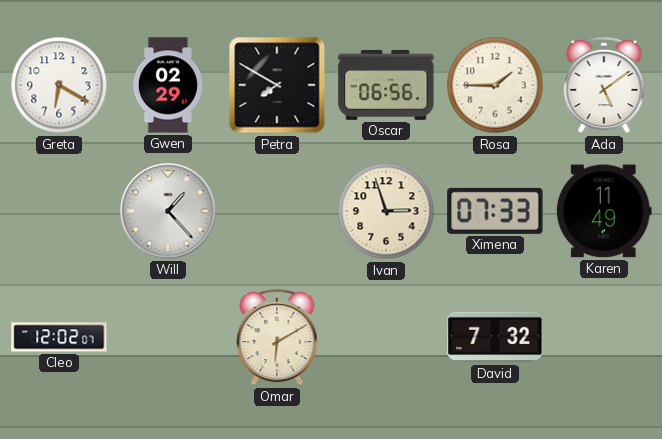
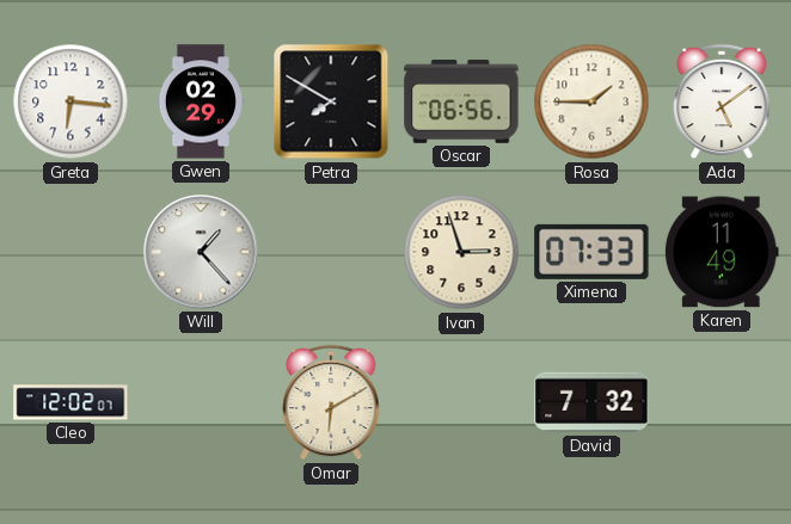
Greta: 6:20 -> 6:16
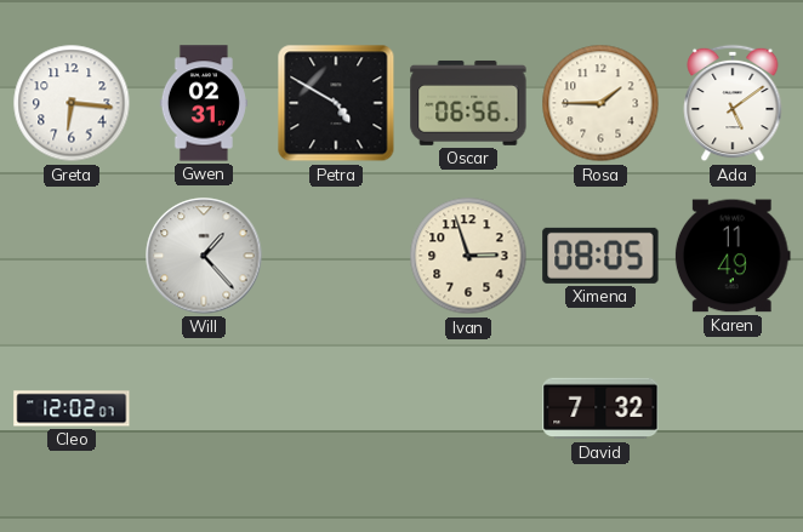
Gwen: 02:29 -> 02:31
Petra: 7:50 -> 4:50
Ximena: 07:33 -> 08:05
Omar: 6:10 -> none
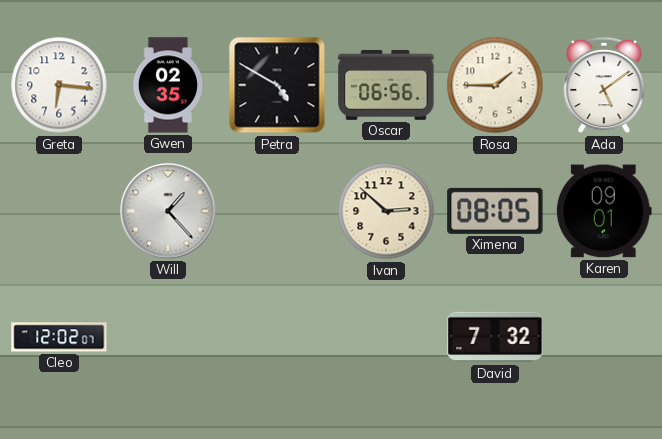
Gwen: 02:31 -> 02:35
Ivan: 2:57 -> 2:52
Karen: 11:49 -> 09:01
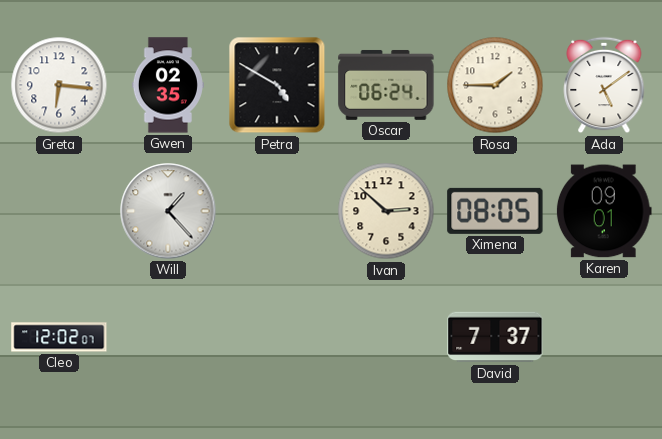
Oscar: 06:56 -> 06:24
David: 7:32 -> 7:37
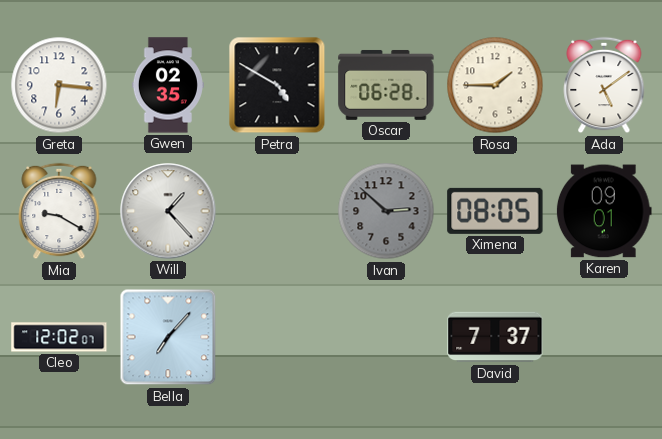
Oscar: 06:24 -> 06:28
Mia: none -> 9:20
Ivan dial: cream -> grey
Bella: none -> 7:07
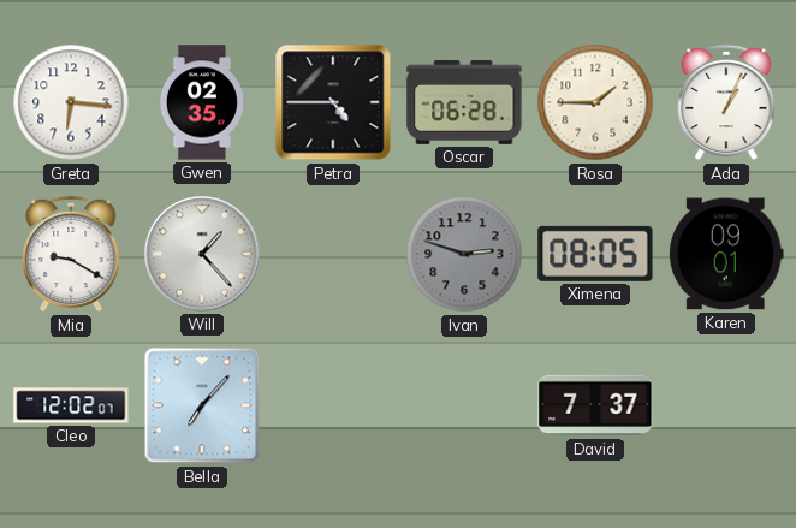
Petra: 4:50 -> 4:45
Ada: 5:09 -> 1:04
Ivan: 2:52 -> 2:48
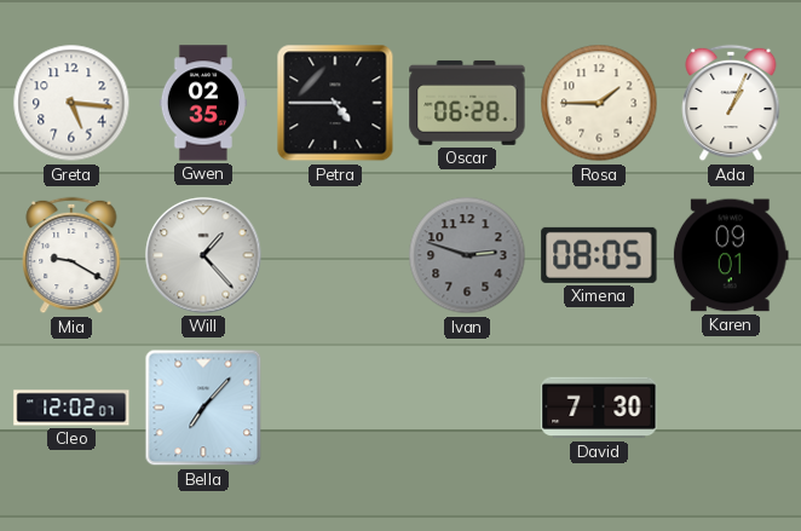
Greta: 6:16 -> 5:16
David: 7:37 -> 7:30
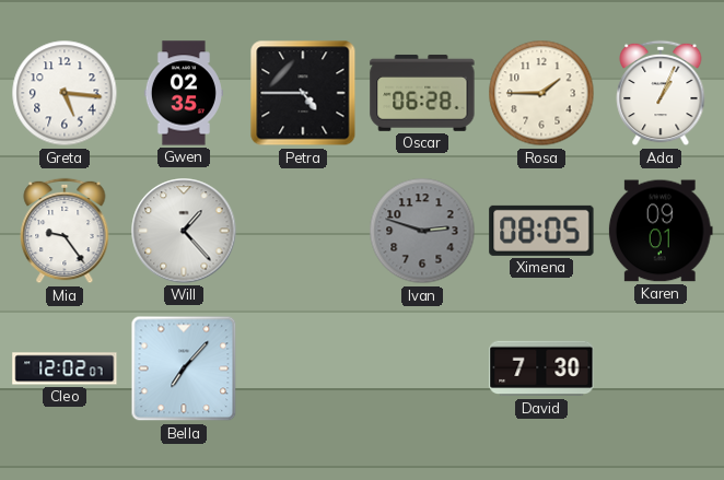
Mia: 9:20 -> 9:24
